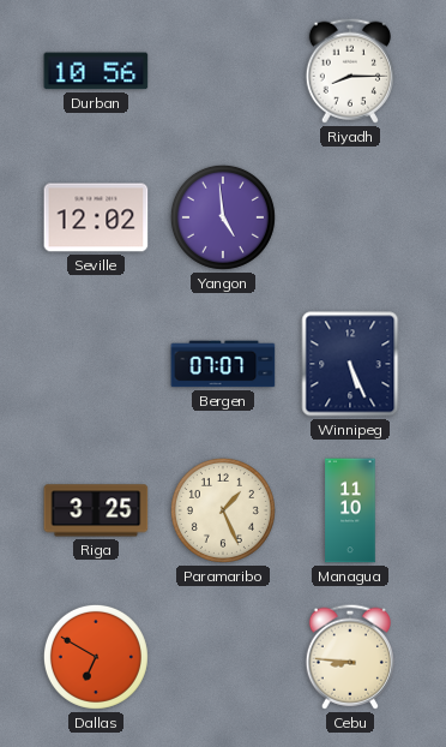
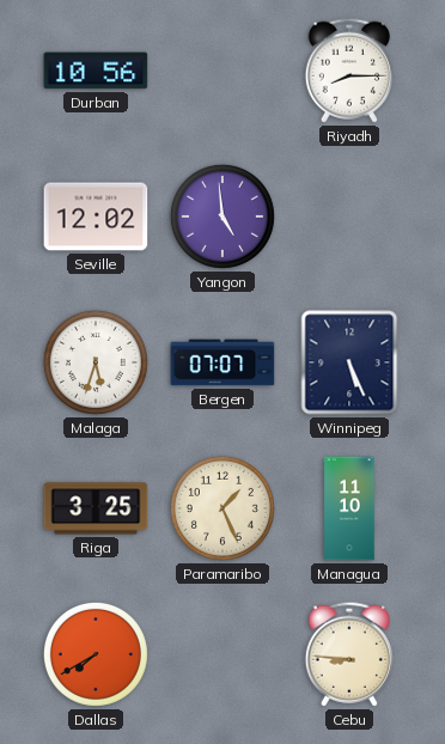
Malaga: none -> 5:33
Dallas: 6:50 -> 7:40
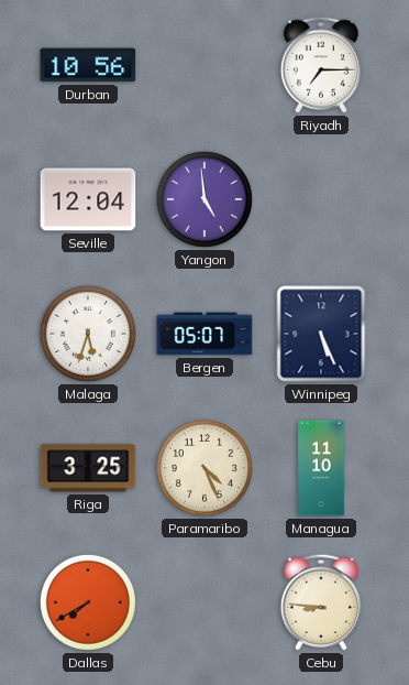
Riyadh: 8:15 -> 7:15
Seville: 12:02 -> 12:04
Bergen: 07:07 -> 05:07
Paramaribo: 1:26 -> 4:26
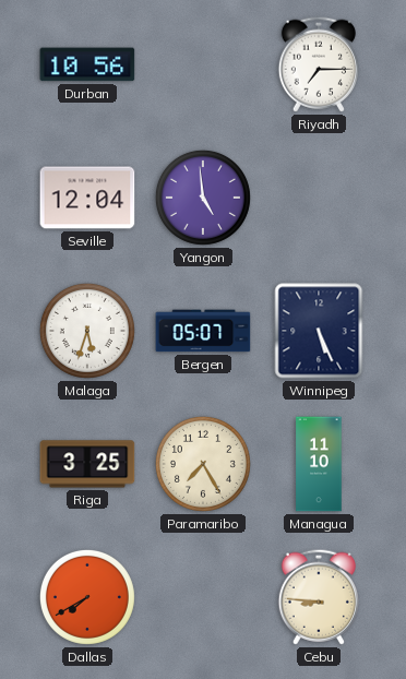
Paramaribo: 4:26 -> 7:25
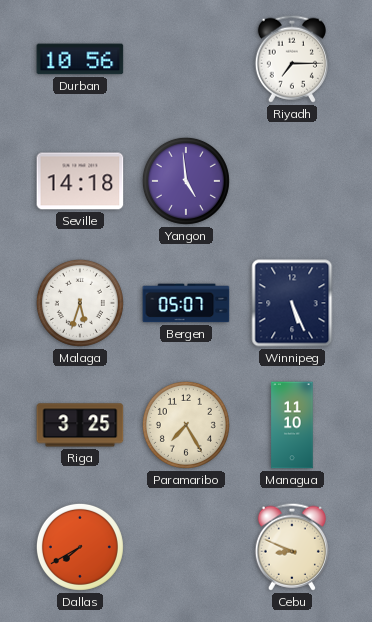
Seville: 12:04 -> 14:18
Cebu: 8:46 -> 8:49
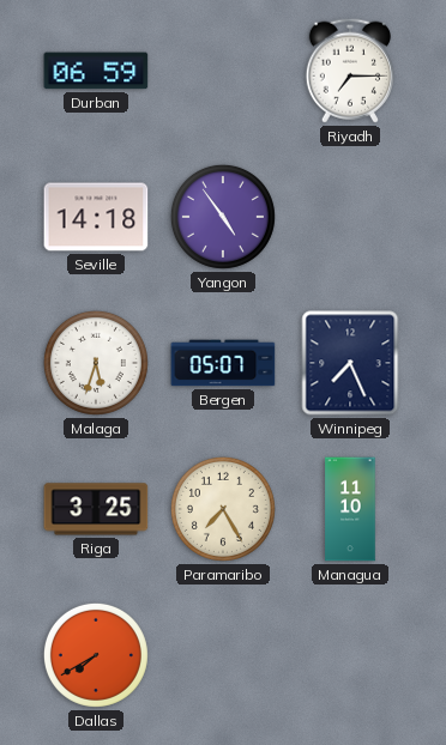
Durban: 10:56 -> 06:59
Yangon: 4:59 -> 4:54
Winnipeg: 5:26 -> 7:26
Cebu: 8:49 -> none
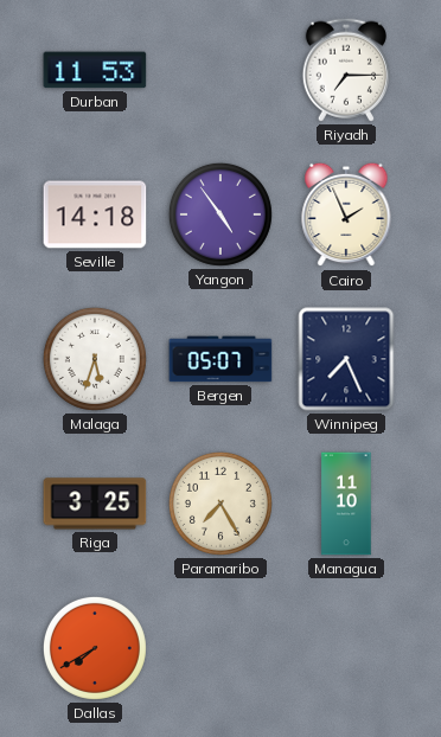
Durban: 06:59 -> 11:53
Cairo: none -> 1:56
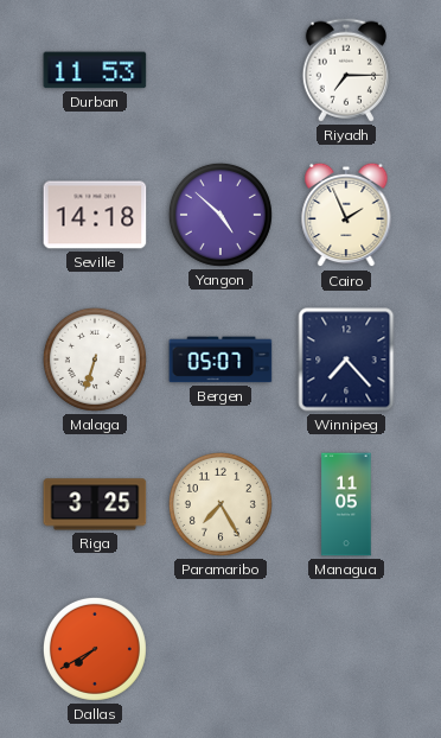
Yangon: 4:54 -> 4:52
Malaga: 5:33 -> 6:33
Winnipeg: 7:26 -> 7:23
Managua: 11:10 -> 11:05
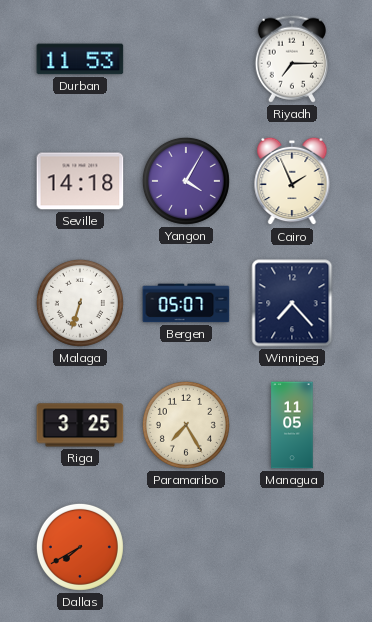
Yangon: 4:52 -> 4:05
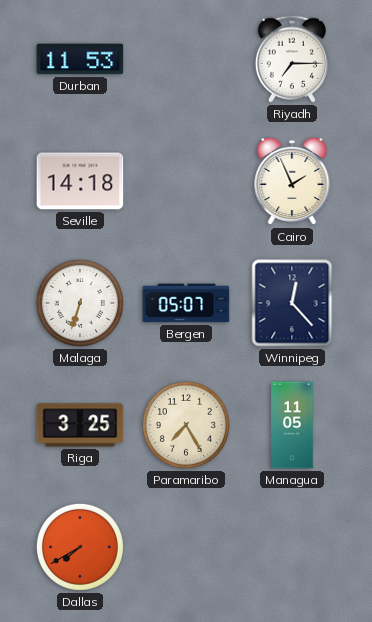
Yangon: 4:05 -> none
Winnipeg: 7:23 -> 12:23
